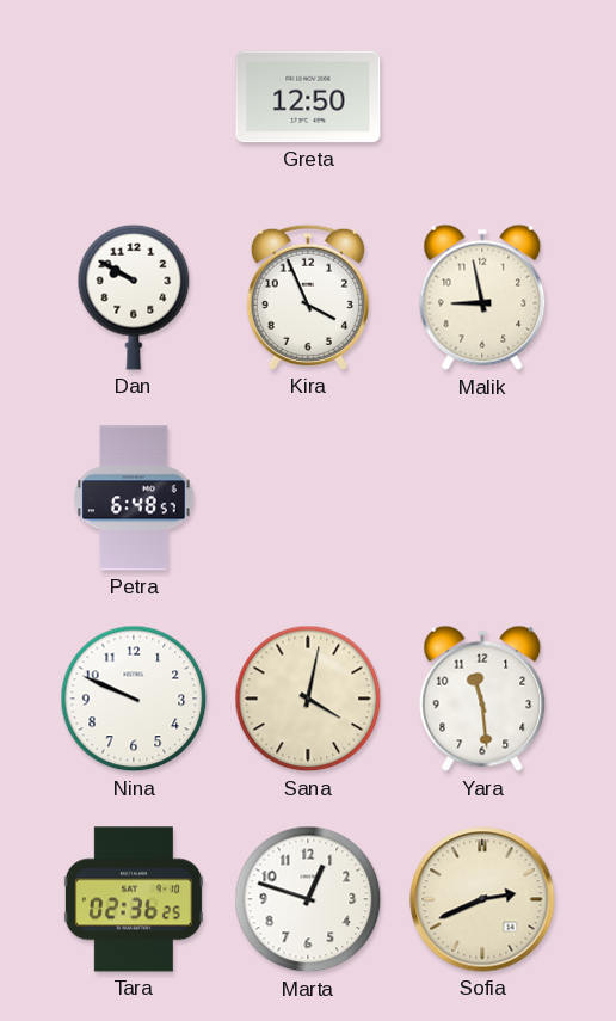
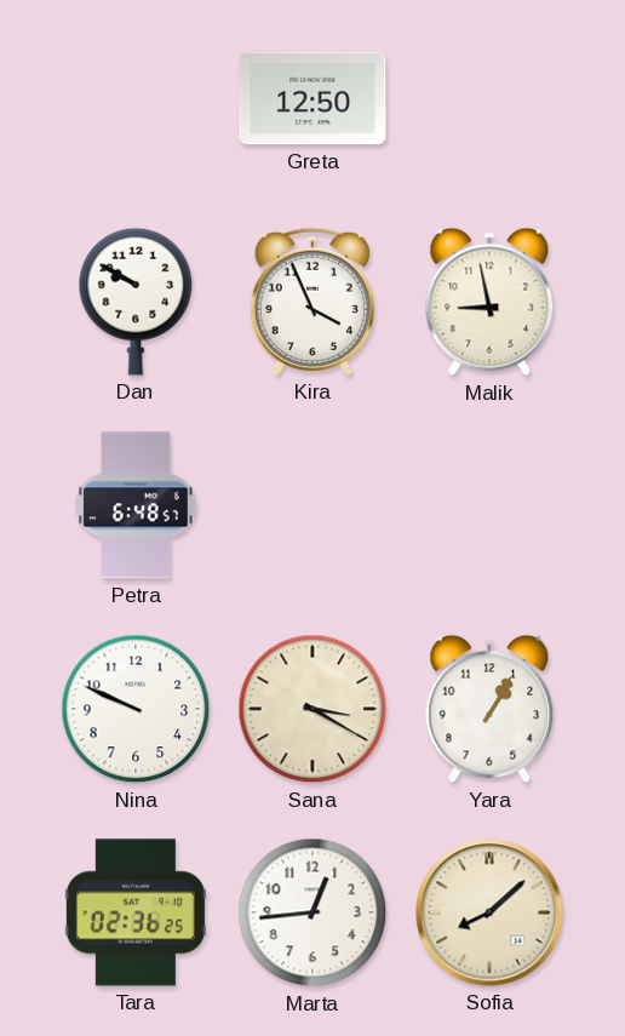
Sana: 4:02 -> 3:20
Yara: 11:29 -> 1:05
Marta: 12:48 -> 12:44
Sofia: 2:41 -> 8:08
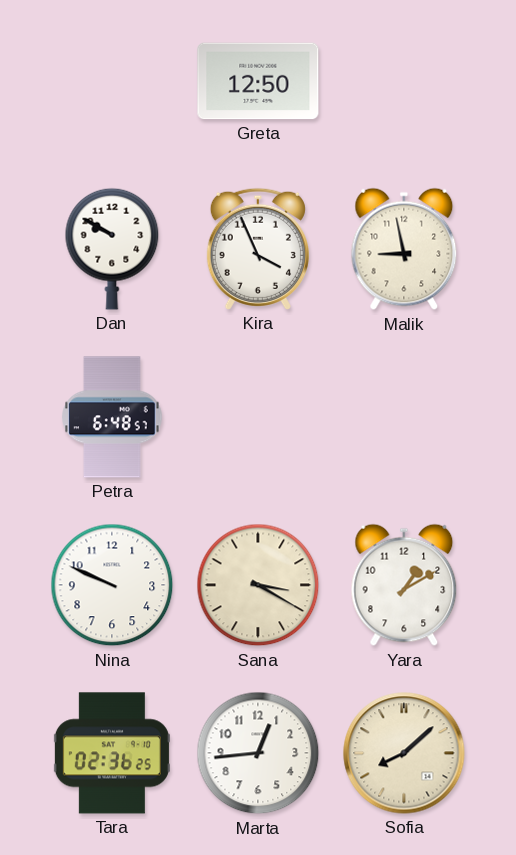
Yara: 1:05 -> 1:10
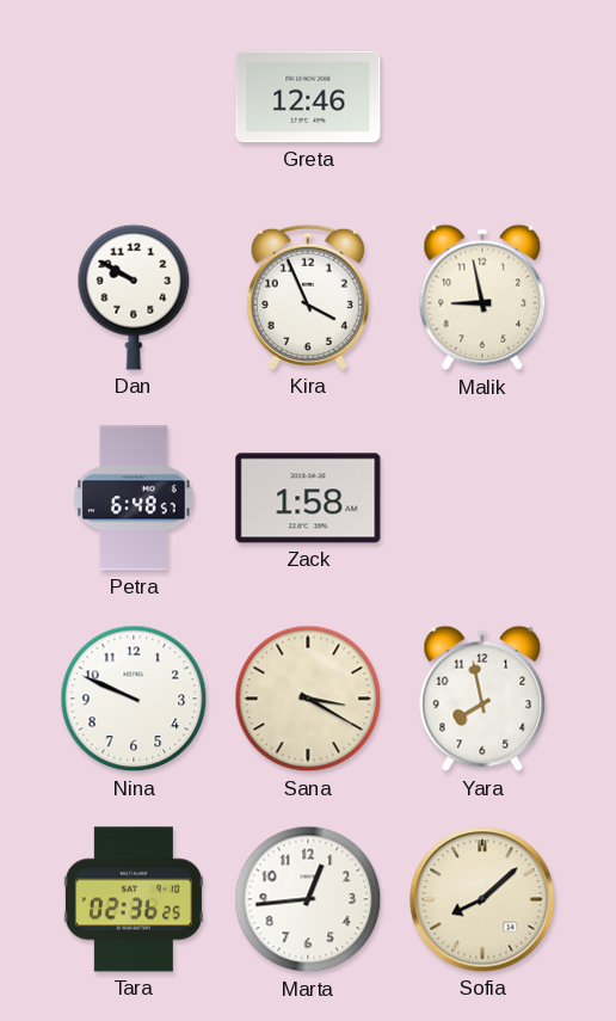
Greta: 12:50 -> 12:46
Zack: none -> 1:58
Yara: 1:10 -> 7:58
